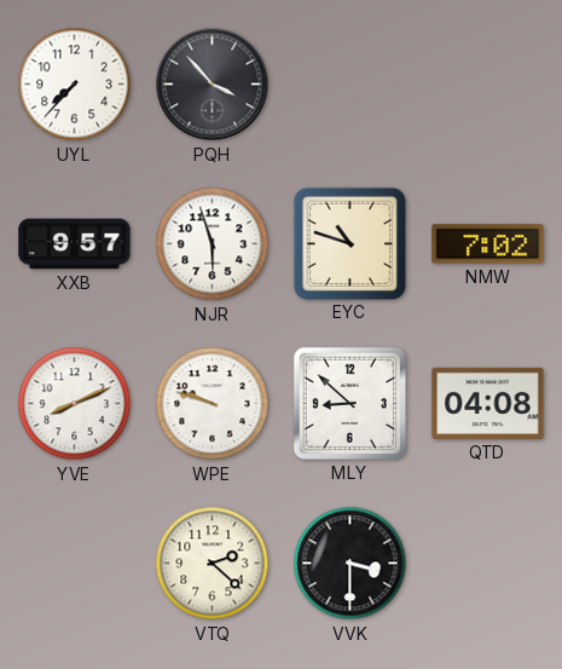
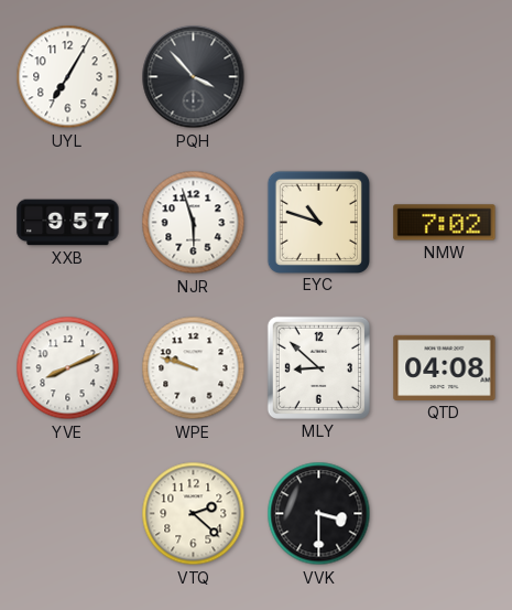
UYL: 7:37 -> 7:05
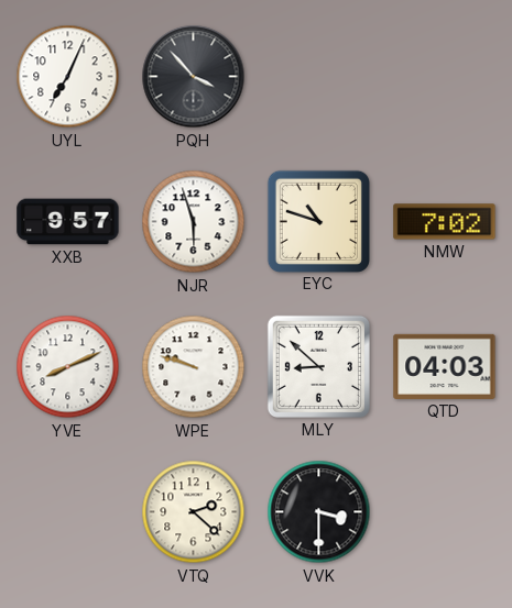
UYL: 7:05 -> 7:04
QTD: 04:08 -> 04:03
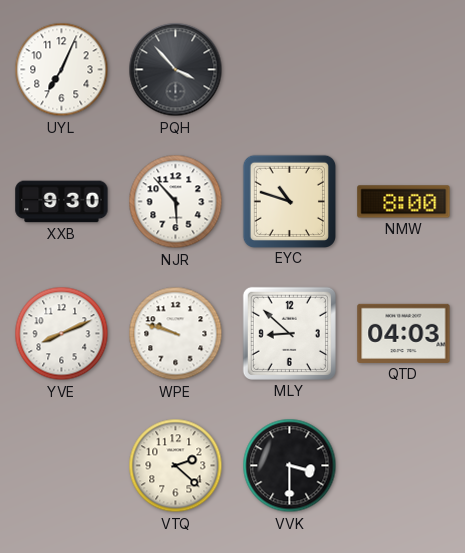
XXB: 9:57 -> 9:30
NJR: 5:57 -> 5:53
NMW: 7:02 -> 8:00
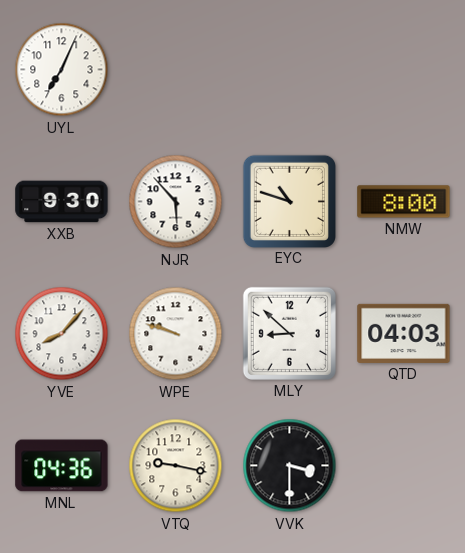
PQH: 3:53 -> none
YVE: 8:11 -> 8:07
MNL: none -> 04:36
VTQ: 2:22 -> 9:17
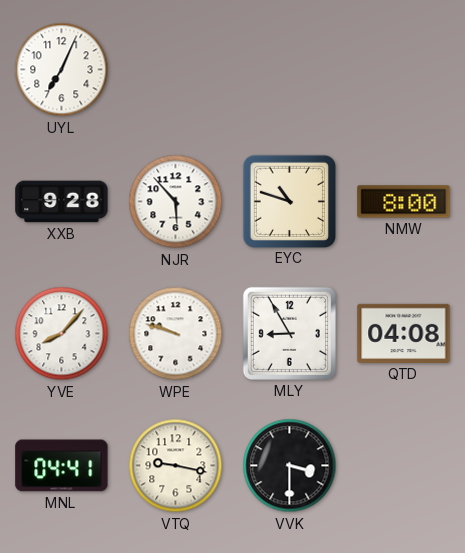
XXB: 9:30 -> 9:28
MLY: 8:52 -> 8:55
QTD: 04:03 -> 04:08
MNL: 04:36 -> 04:41
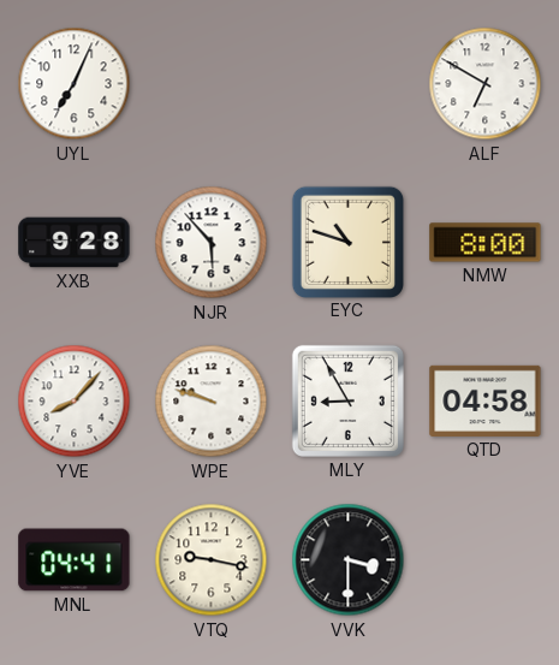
ALF: none -> 6:50
QTD: 04:08 -> 04:58
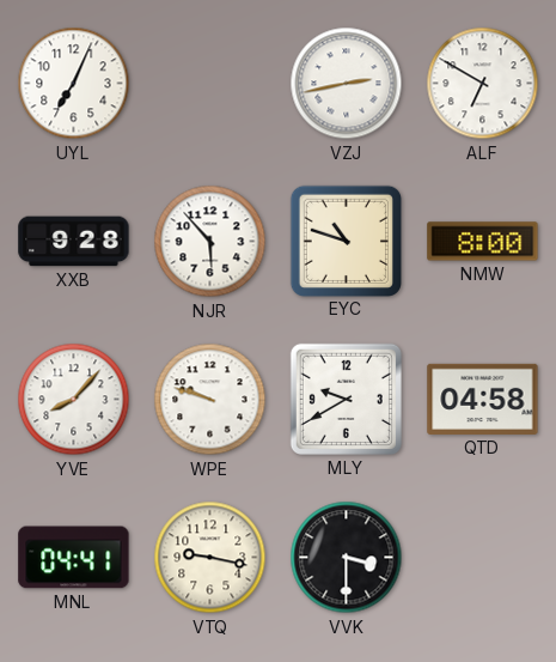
VZJ: none -> 2:43
MLY: 8:55 -> 9:40
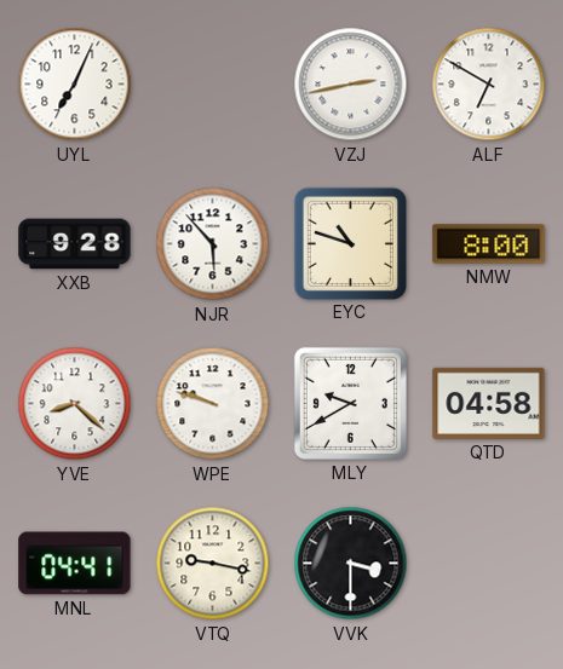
YVE: 8:07 -> 8:22
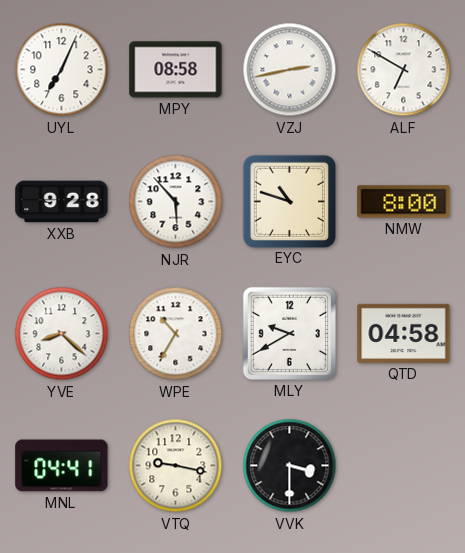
MPY: none -> 08:58
WPE: 9:48 -> 10:35
